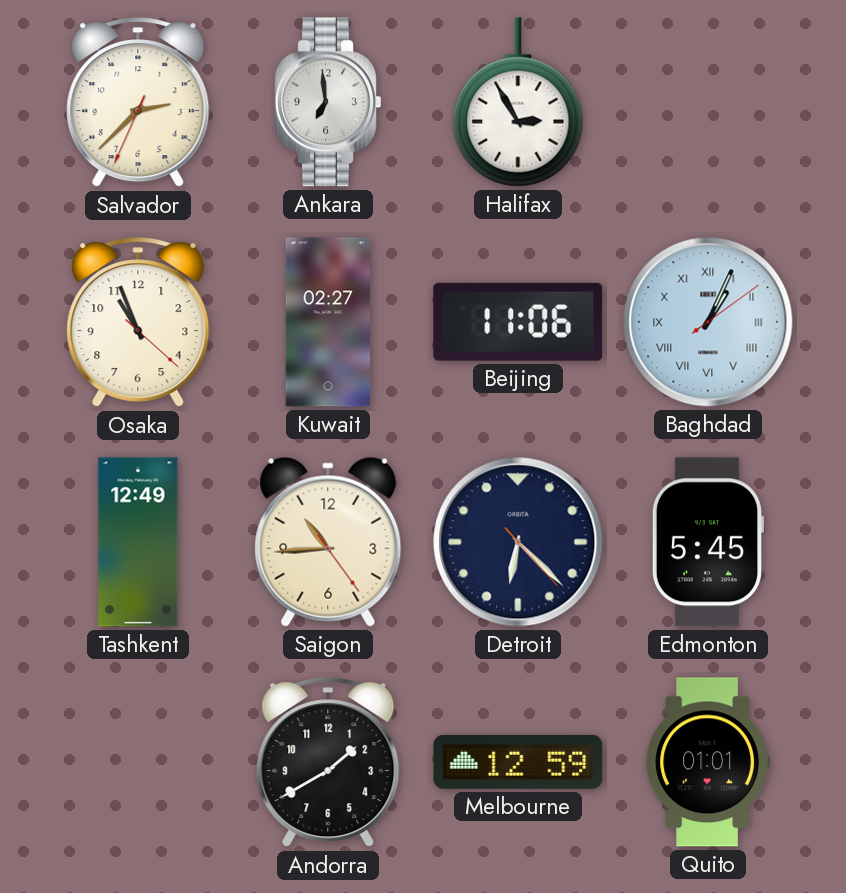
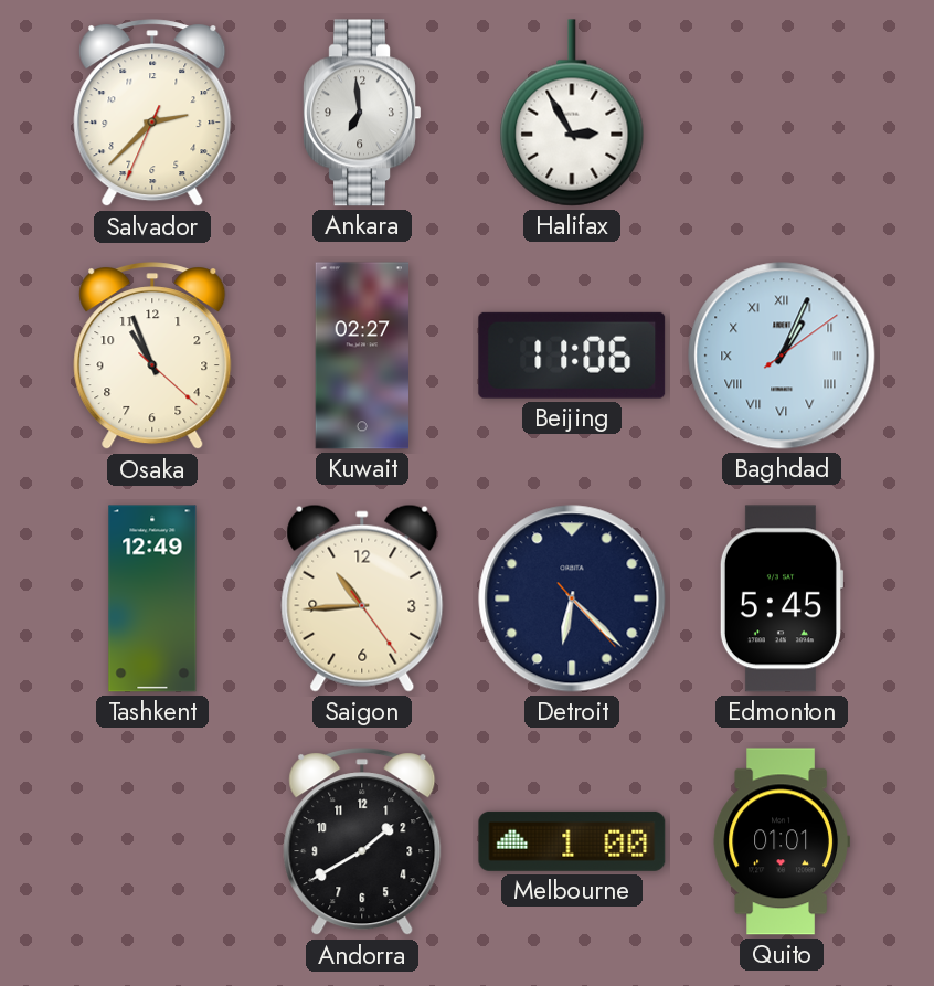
Melbourne: 12:59 -> 1:00
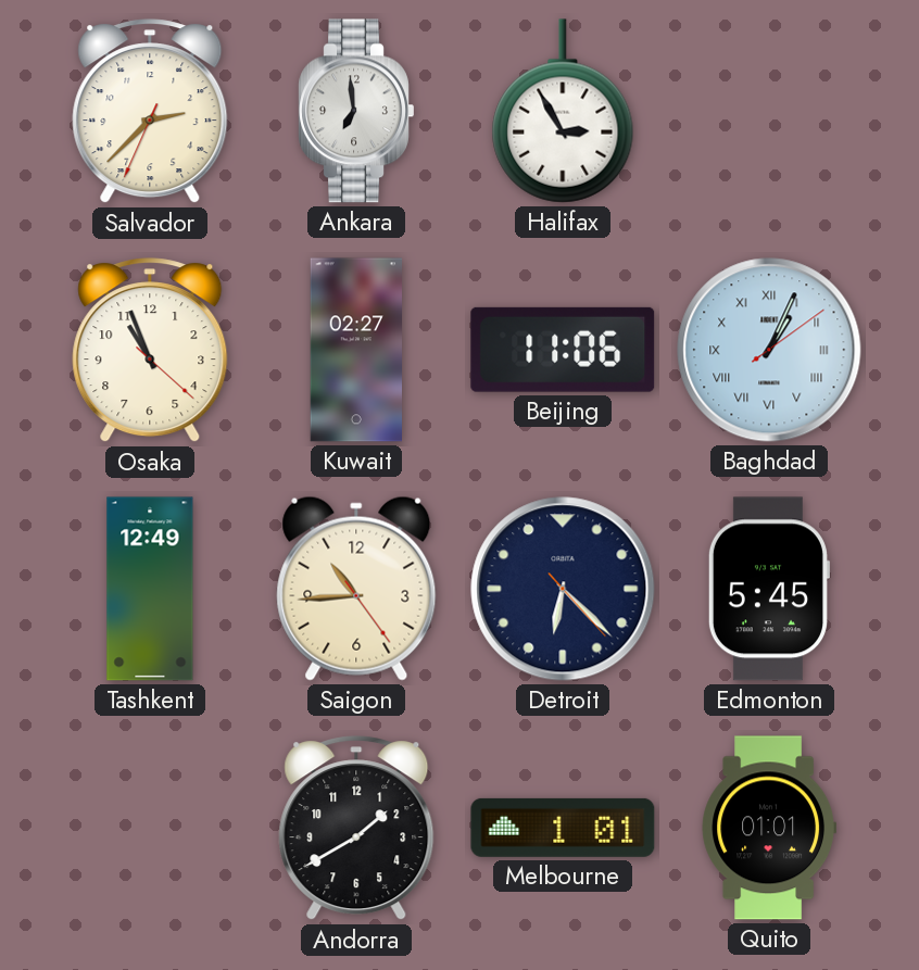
Melbourne: 1:00 -> 1:01
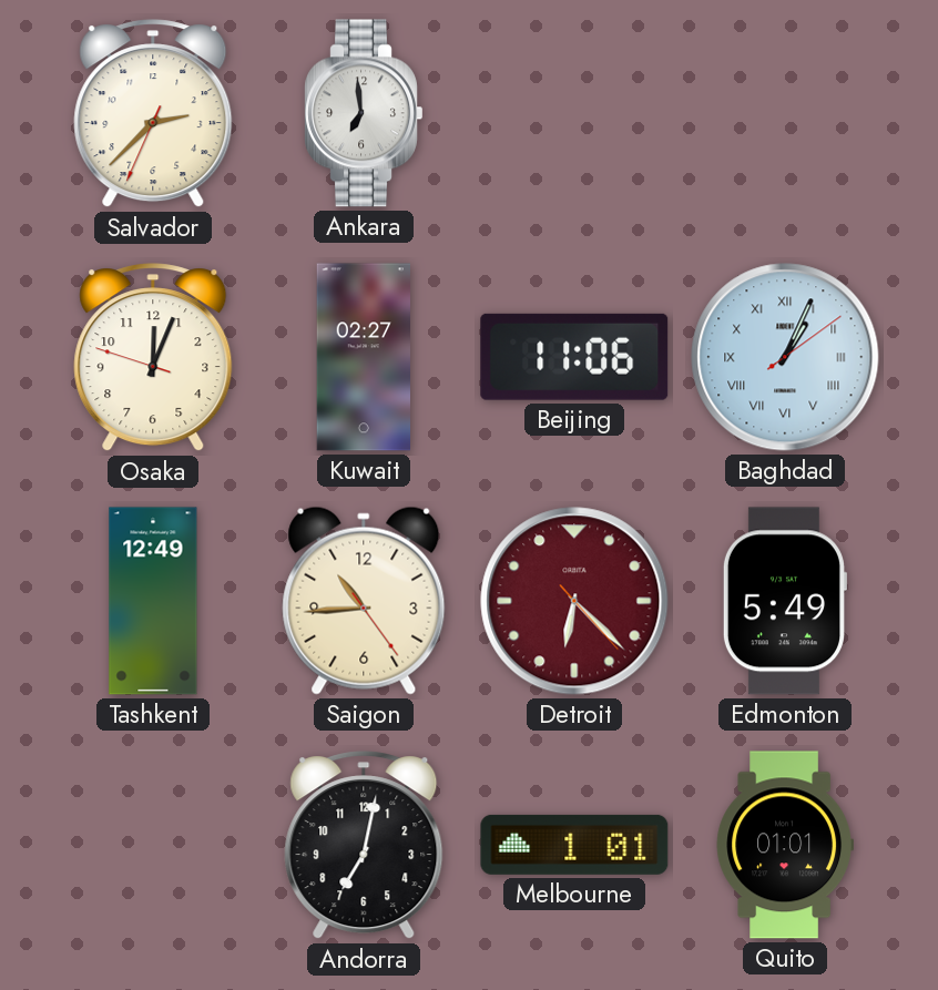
Halifax: 2:55 -> none
Osaka: 10:56 -> 12:03
Detroit dial: navy -> burgundy
Edmonton: 5:45 -> 5:49
Andorra: 1:40 -> 7:02
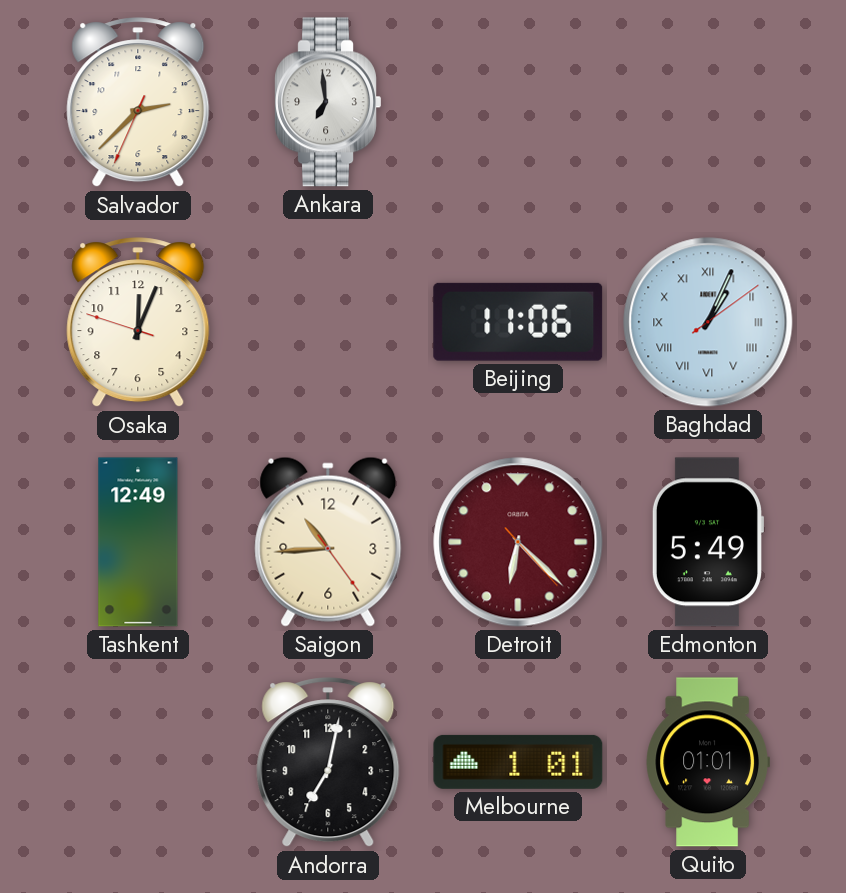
Kuwait: 02:27 -> none
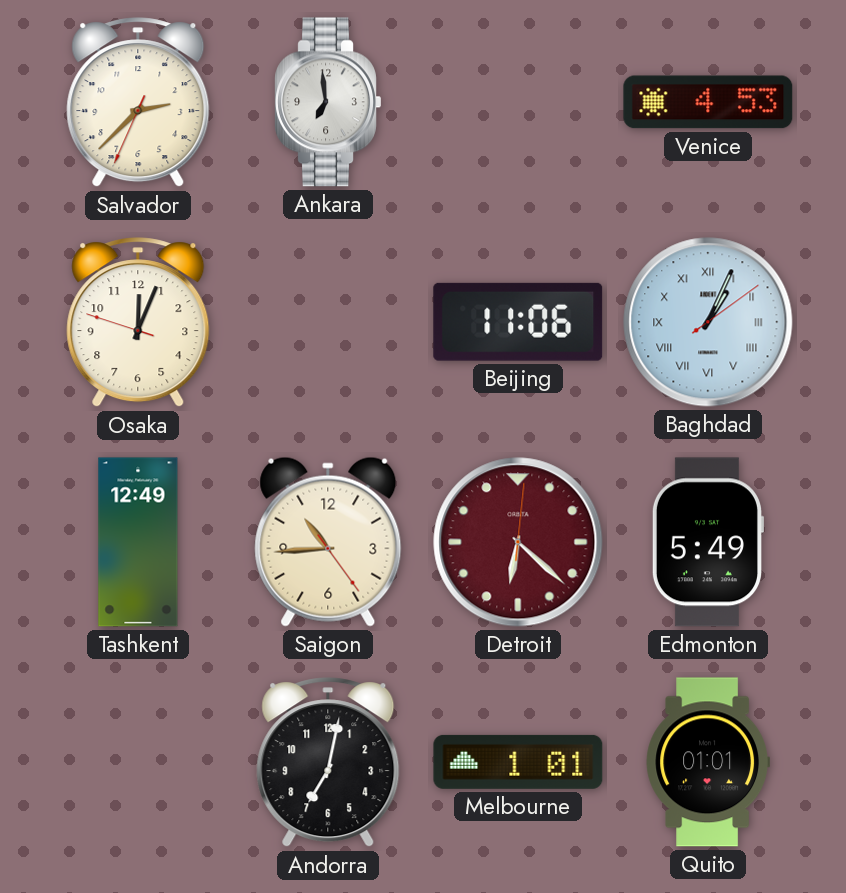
Venice: none -> 4:53
Detroit: 6:22:23 -> 6:22:01
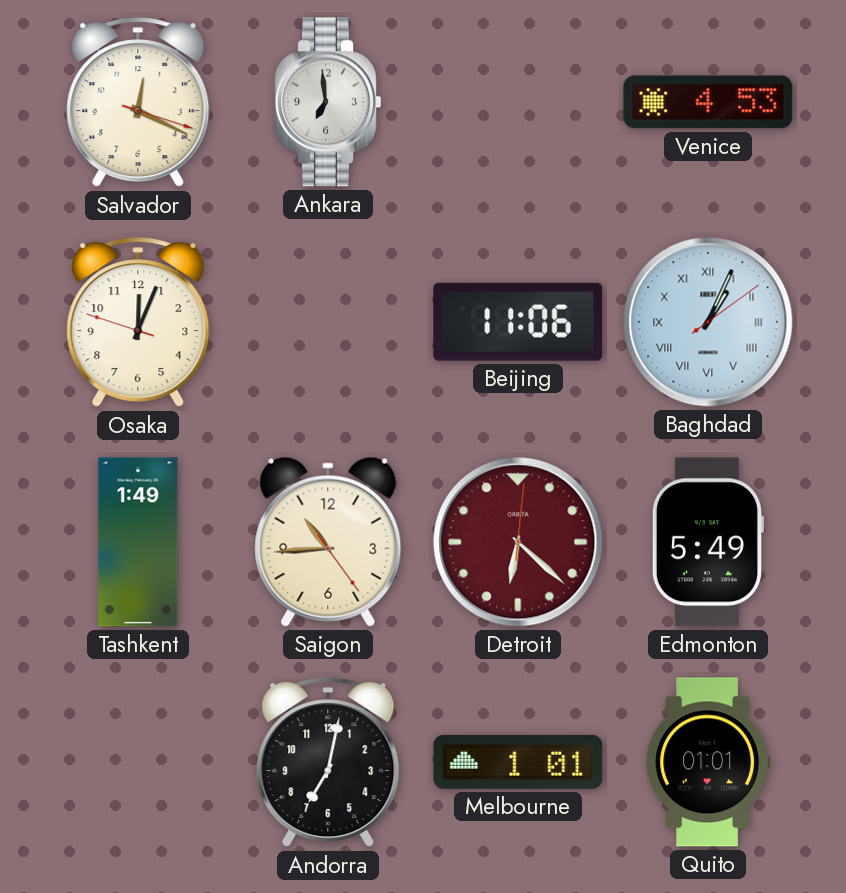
Salvador: 2:37 -> 12:19
Tashkent: 12:49 -> 1:49
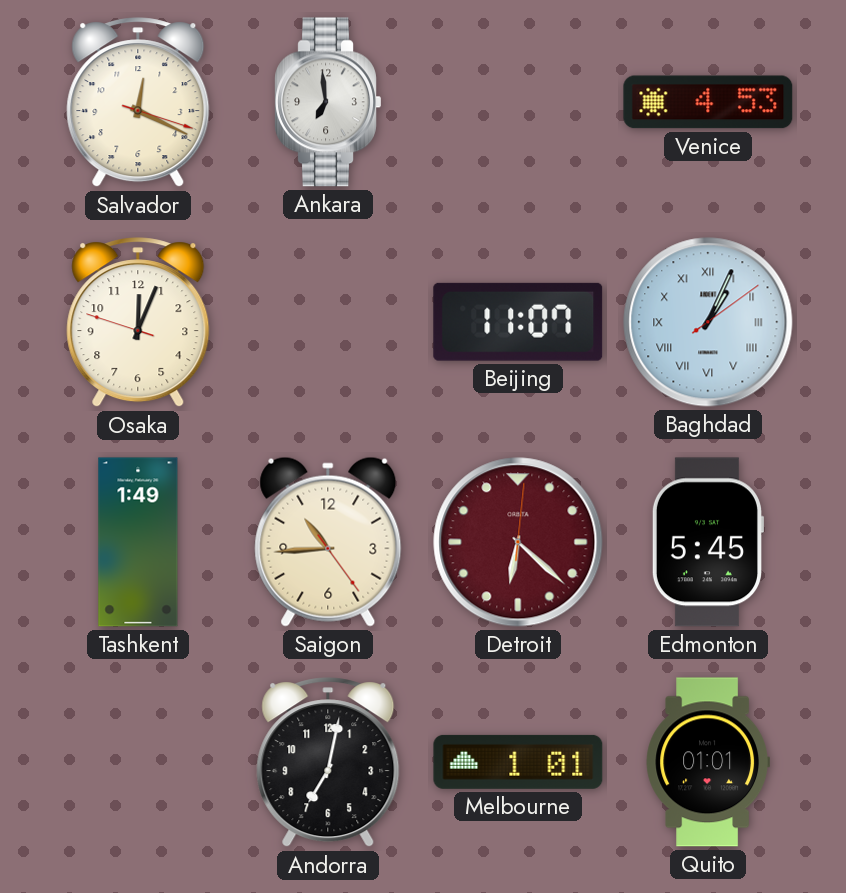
Beijing: 11:06 -> 11:07
Edmonton: 5:49 -> 5:45
